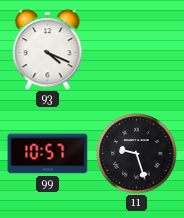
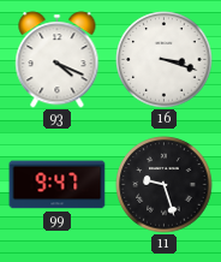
16: none -> 3:18
99: 10:57 -> 9:47
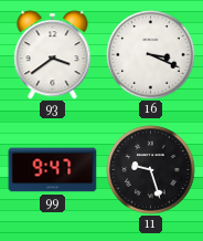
93: 4:19 -> 3:39
16: 3:18 -> 3:19
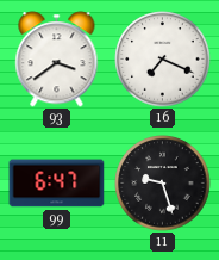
16: 3:19 -> 7:19
99: 9:47 -> 6:47
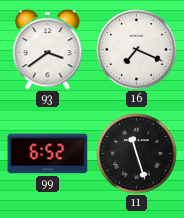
99: 6:47 -> 6:52
11: 9:27 -> 11:27
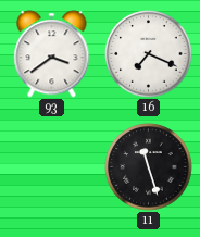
99: 6:52 -> none
